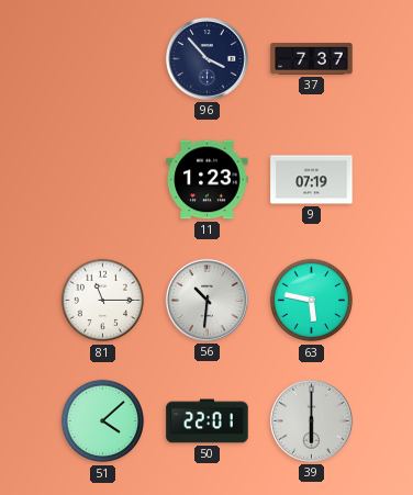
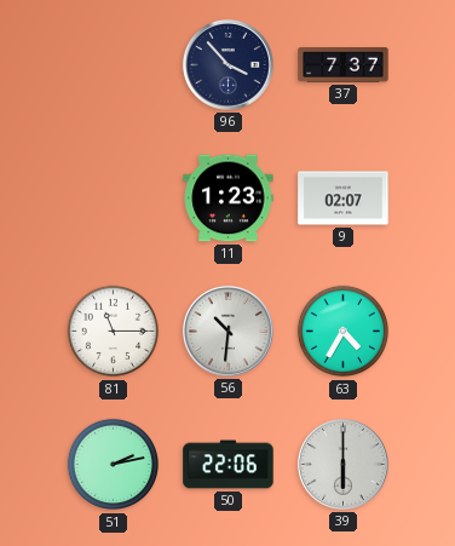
9: 07:19 -> 02:07
63: 5:47 -> 4:35
51: 4:08 -> 2:13
50: 22:01 -> 22:06
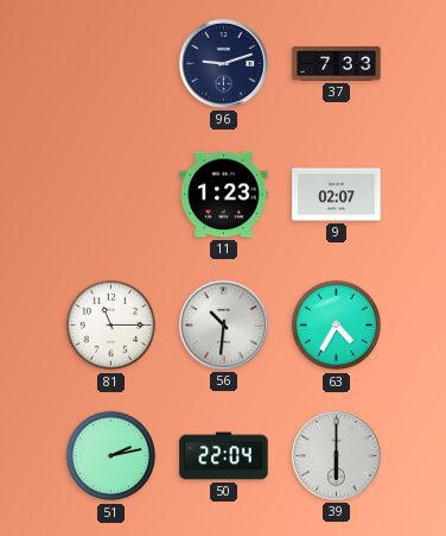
96: 3:53 -> 9:12
37: 7:37 -> 7:33
50: 22:06 -> 22:04
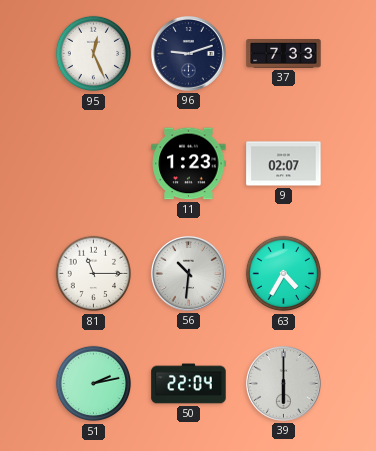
95: none -> 12:26
